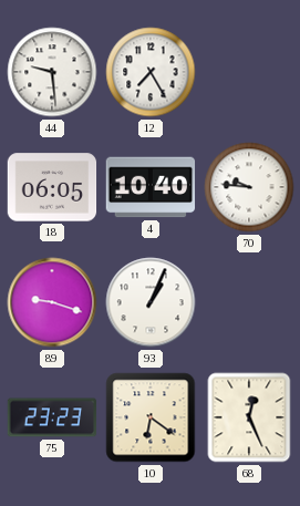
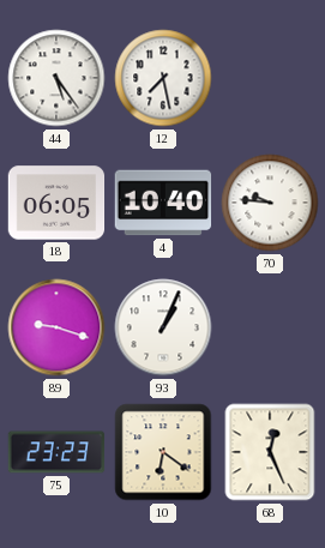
44: 9:29 -> 5:24
12: 7:25 -> 7:28
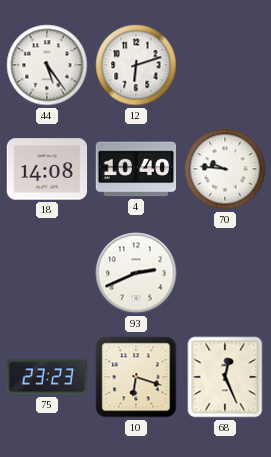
12: 7:28 -> 6:12
18: 06:05 -> 14:08
89: 9:18 -> none
93: 1:04 -> 2:41
10: 6:21 -> 6:18
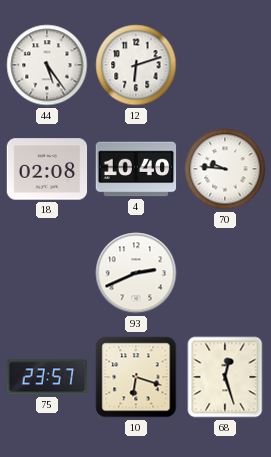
18: 14:08 -> 02:08
75: 23:23 -> 23:57
68: 12:26 -> 12:27
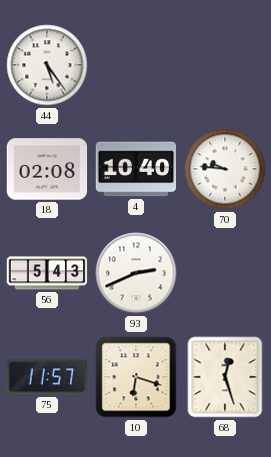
12: 6:12 -> none
56: none -> 5:43
75: 23:57 -> 11:57
